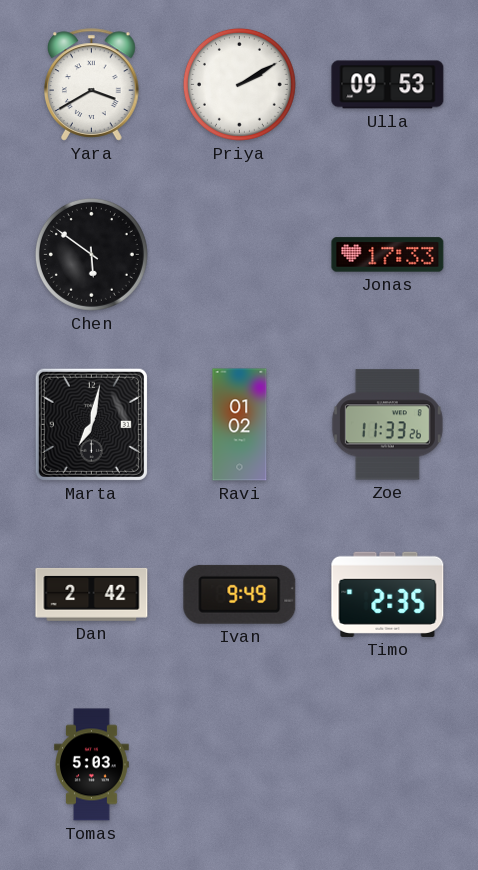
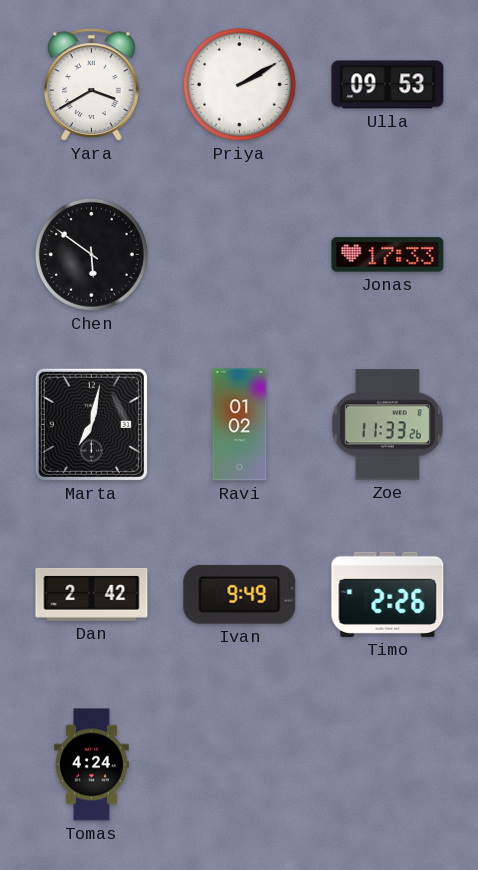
Timo: 2:35 -> 2:26
Tomas: 5:03 -> 4:24
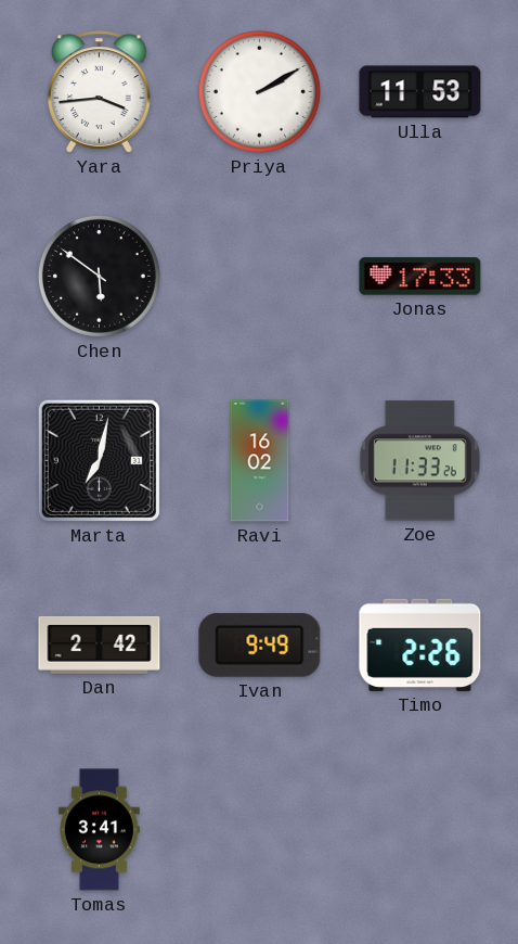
Yara: 3:40 -> 3:44
Ulla: 09:53 -> 11:53
Ravi: 01:02 -> 16:02
Tomas: 4:24 -> 3:41
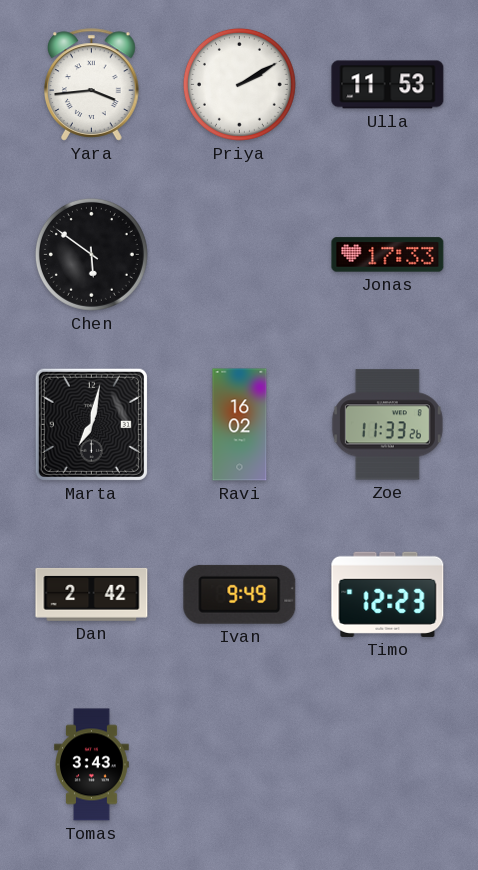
Timo: 2:26 -> 12:23
Tomas: 3:41 -> 3:43
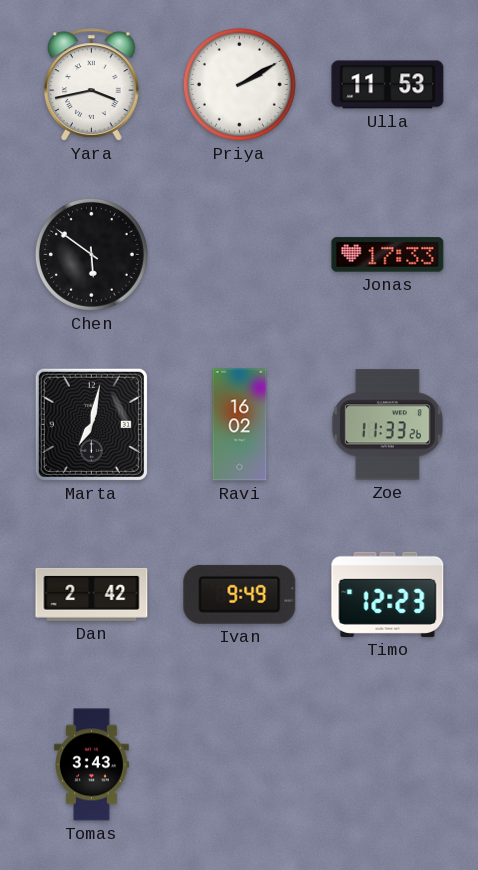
Yara: 3:44 -> 3:43
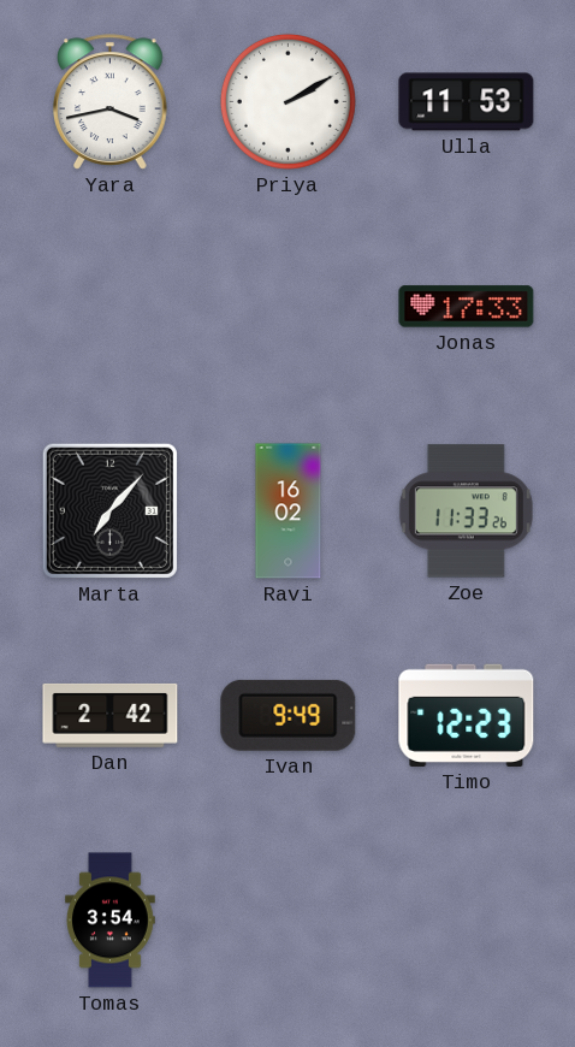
Chen: 5:51 -> none
Marta: 7:02 -> 7:07
Tomas: 3:43 -> 3:54
